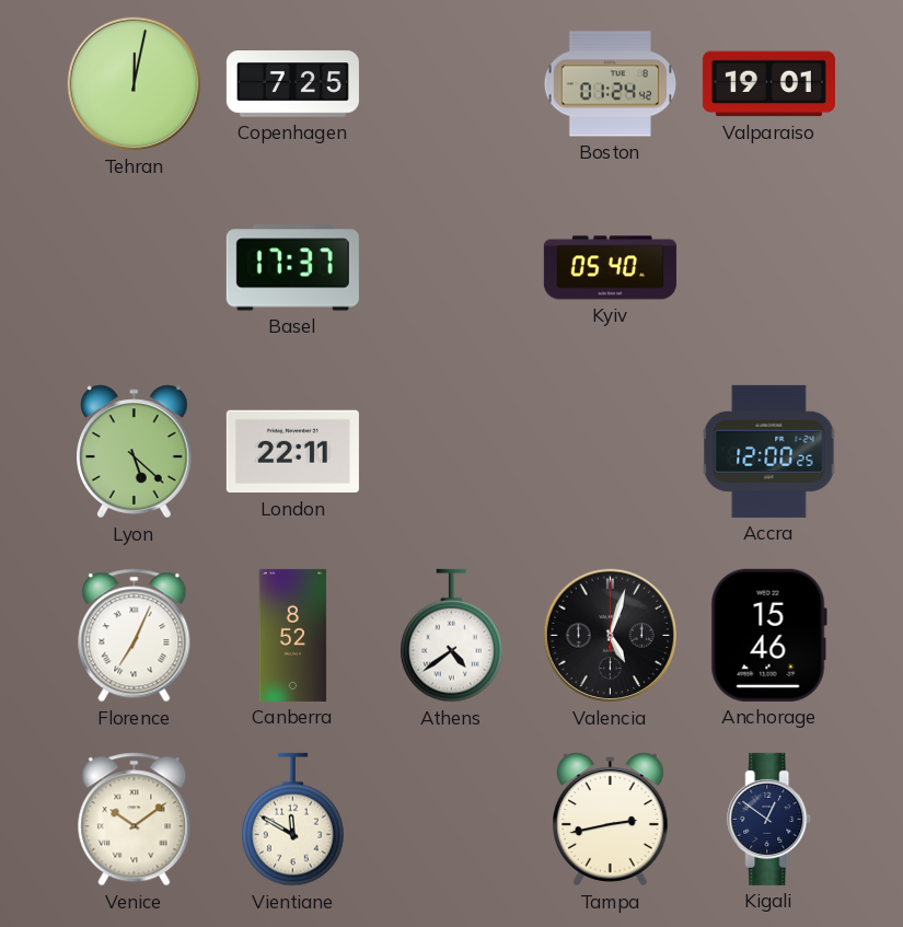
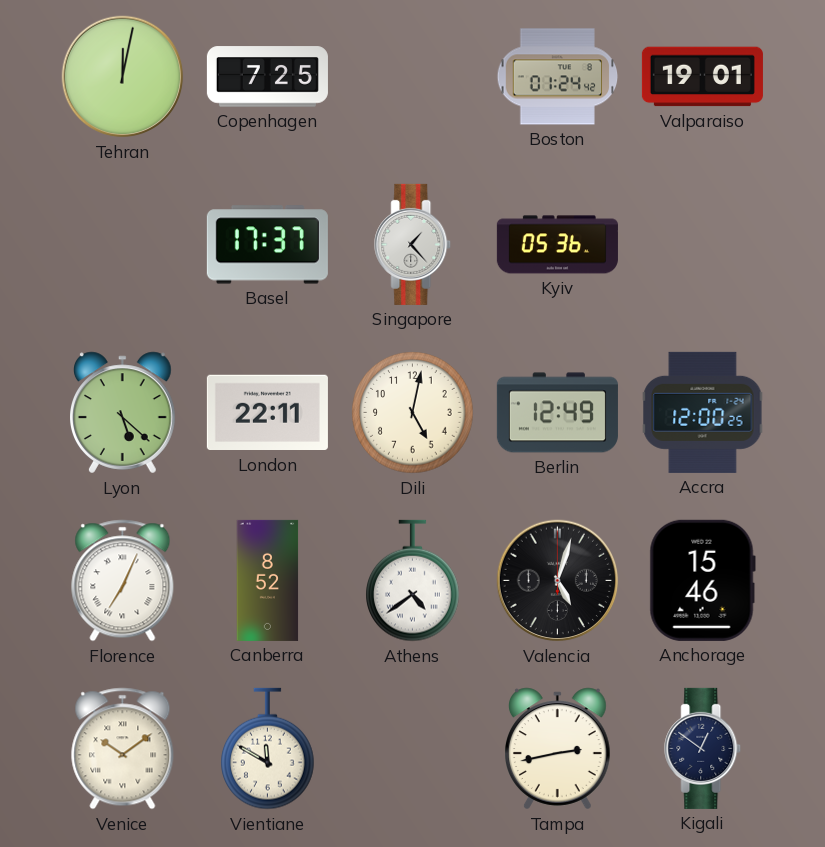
Singapore: none -> 1:23
Kyiv: 05:40 -> 05:36
Dili: none -> 5:02
Berlin: none -> 12:49
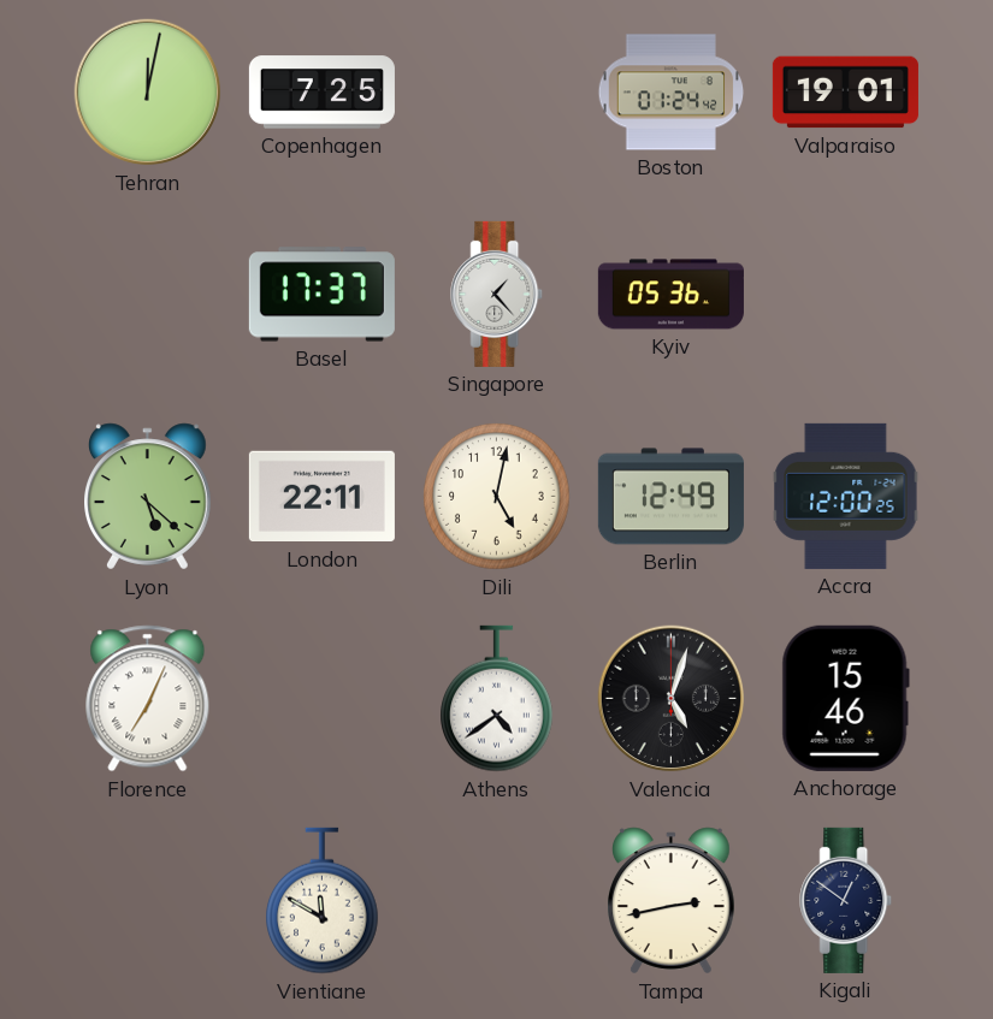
Canberra: 8:52 -> none
Venice: 10:09 -> none
